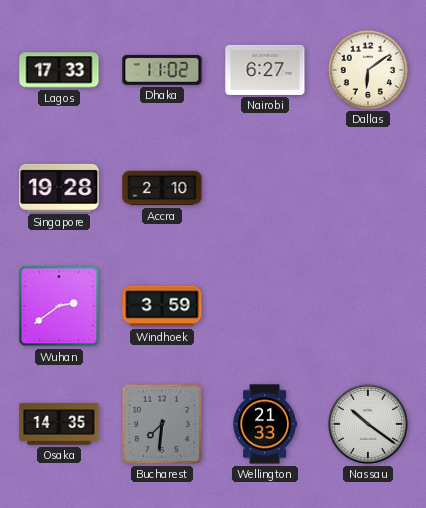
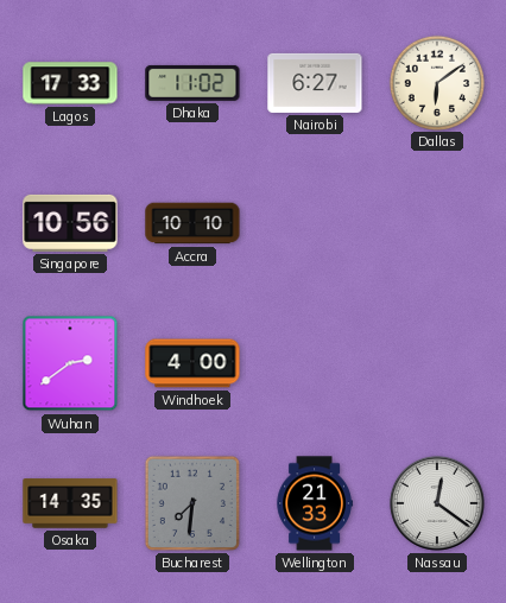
Singapore: 19:28 -> 10:56
Accra: 2:10 -> 10:10
Windhoek: 3:59 -> 4:00
Nassau: 10:21 -> 12:21
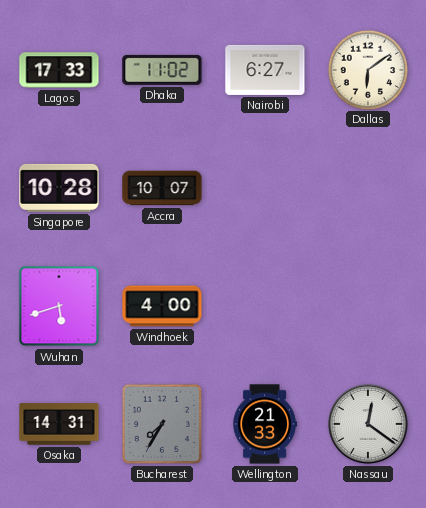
Singapore: 10:56 -> 10:28
Accra: 10:10 -> 10:07
Wuhan: 2:39 -> 5:42
Osaka: 14:35 -> 14:31
Bucharest: 7:31 -> 7:35
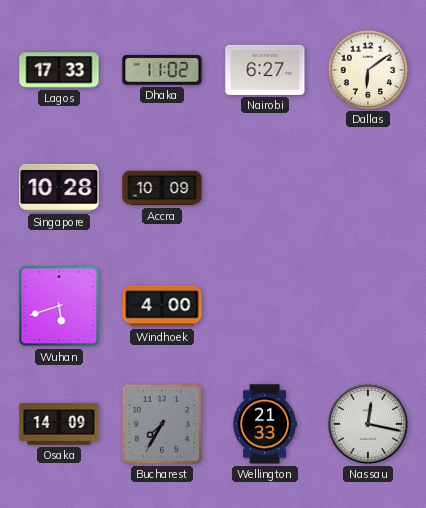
Accra: 10:07 -> 10:09
Osaka: 14:31 -> 14:09
Nassau: 12:21 -> 12:17
